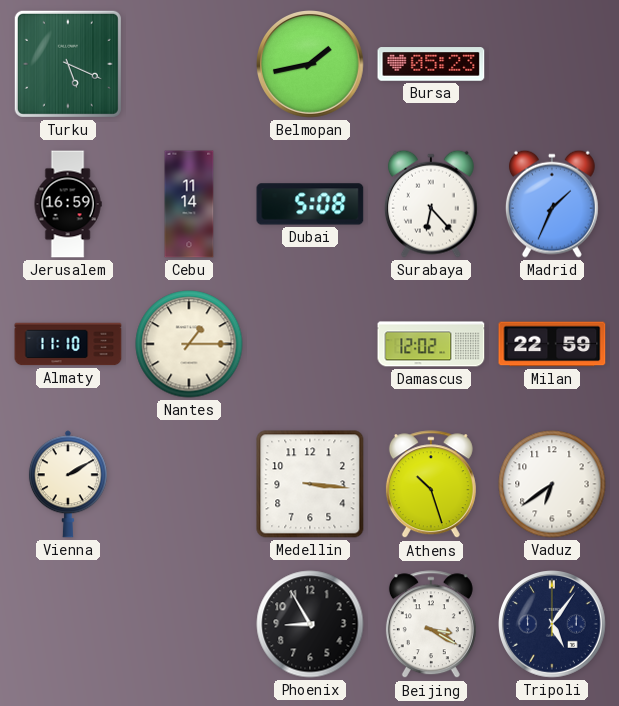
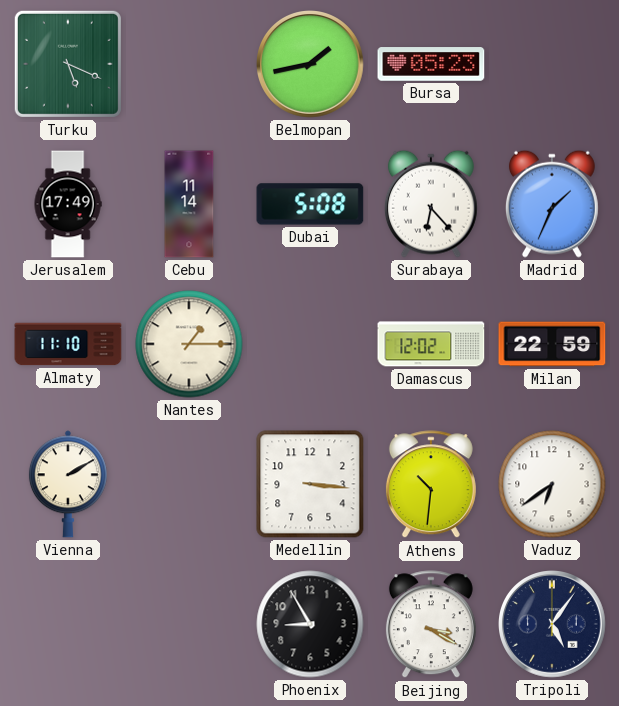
Jerusalem: 16:59 -> 17:49
Athens: 10:27 -> 10:31
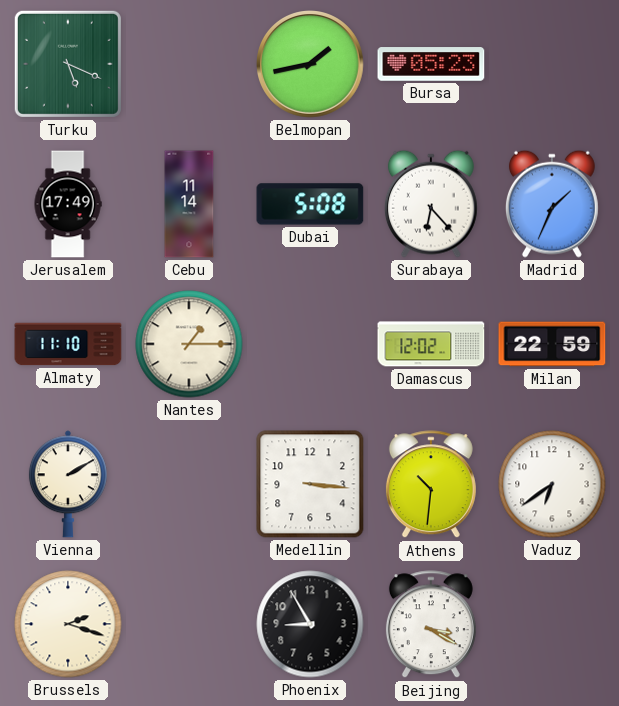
Brussels: none -> 2:18
Tripoli: 5:06 -> none
